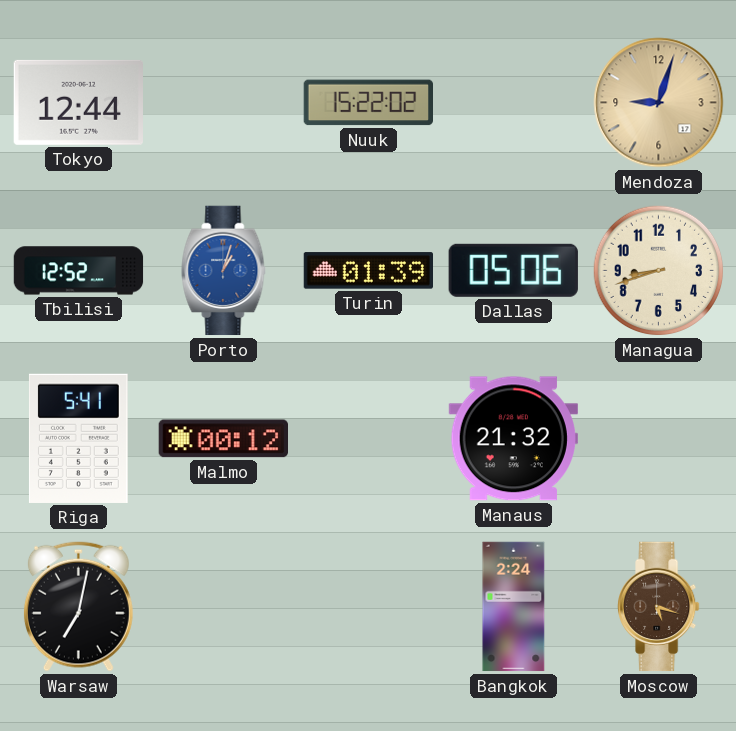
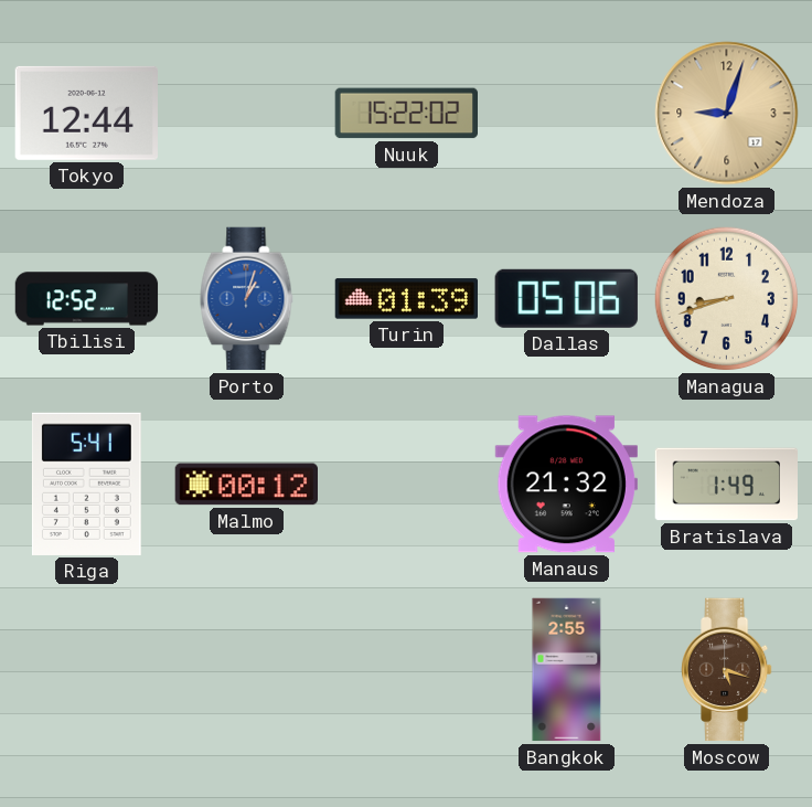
Bratislava: none -> 1:49
Warsaw: 7:02 -> none
Bangkok: 2:24 -> 2:55
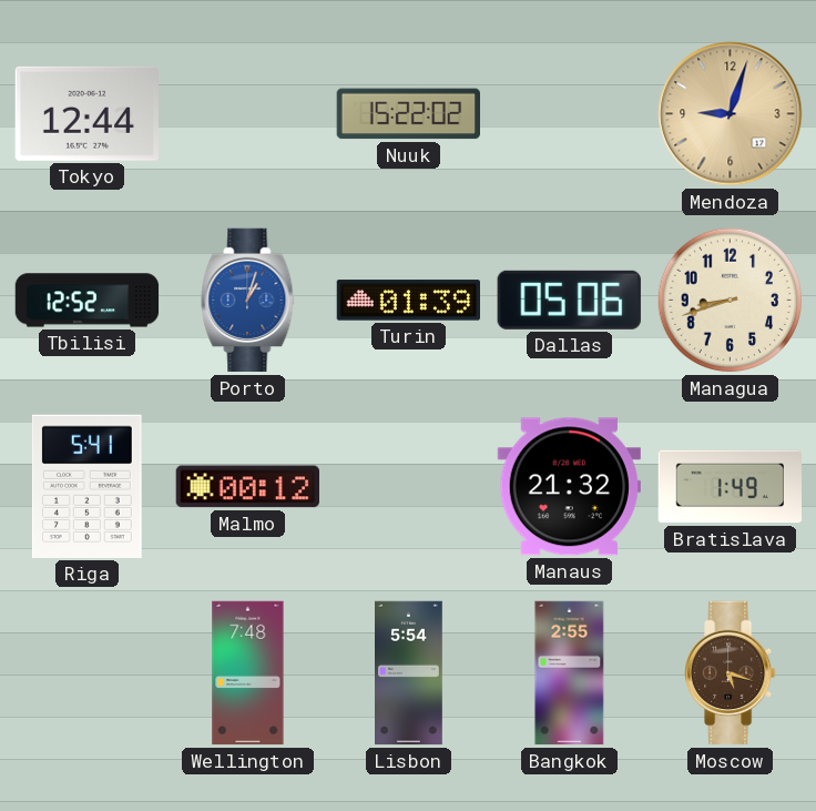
Wellington: none -> 7:48
Lisbon: none -> 5:54
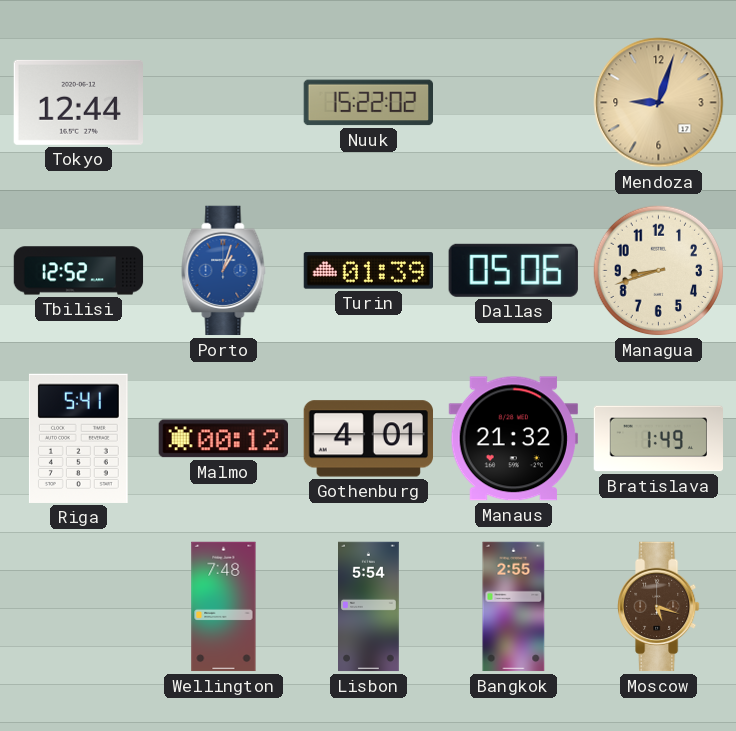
Gothenburg: none -> 4:01
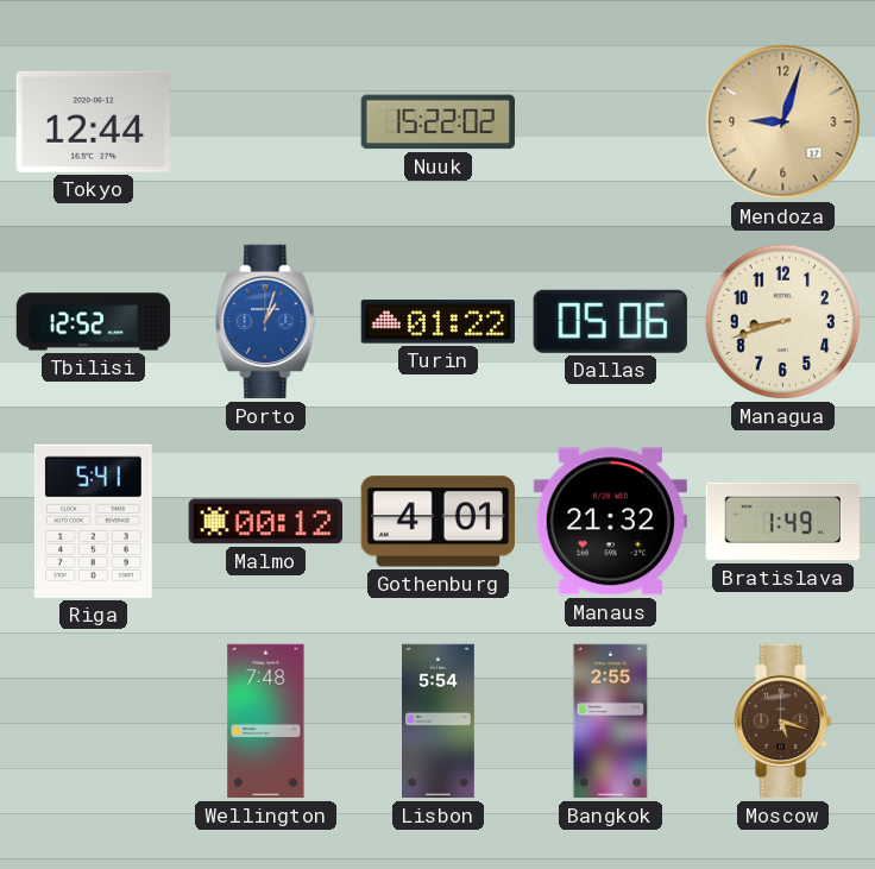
Turin: 01:39 -> 01:22
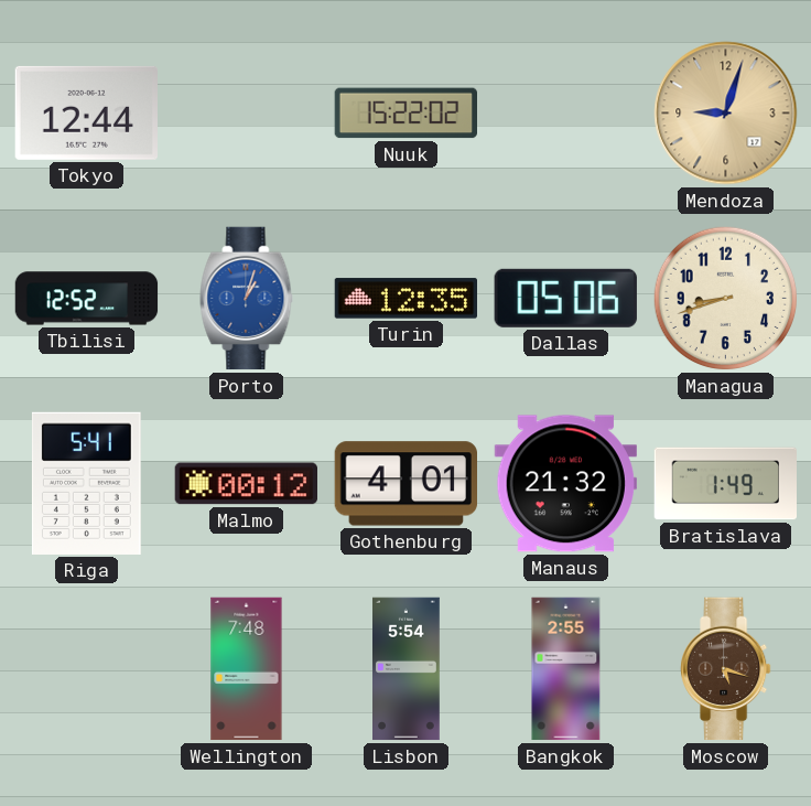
Turin: 01:22 -> 12:35
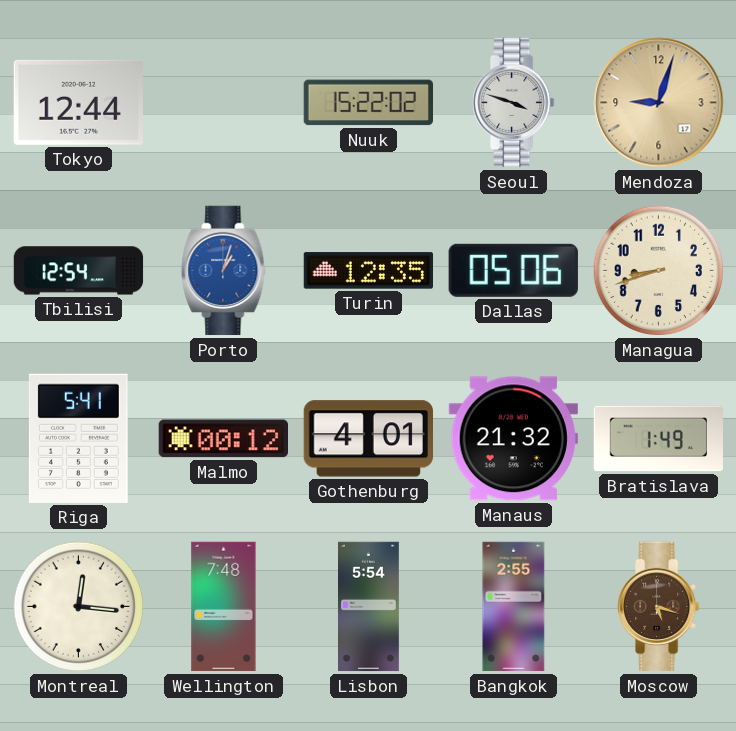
Seoul: none -> 3:48
Tbilisi: 12:52 -> 12:54
Montreal: none -> 12:16
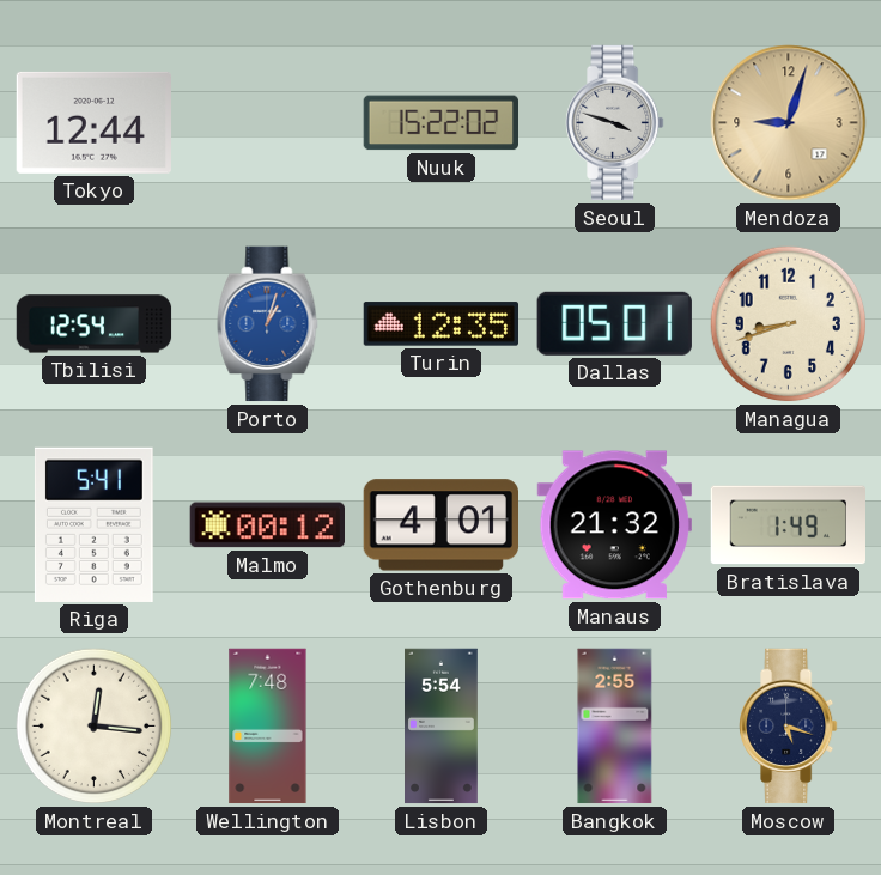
Dallas: 05:06 -> 05:01
Moscow dial: brown -> navy
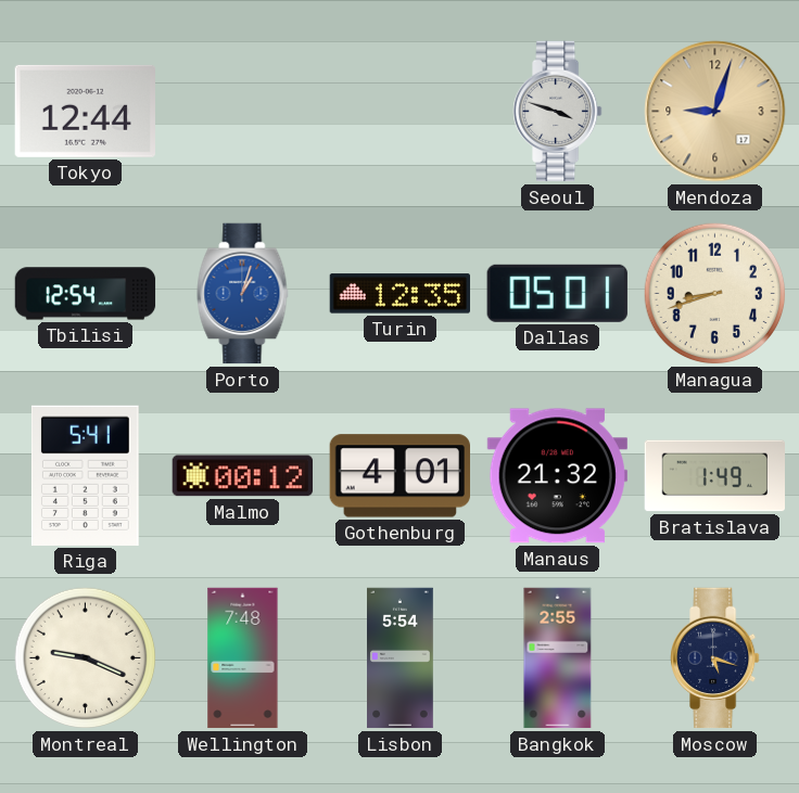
Nuuk: 15:22 -> none
Montreal: 12:16 -> 9:19
